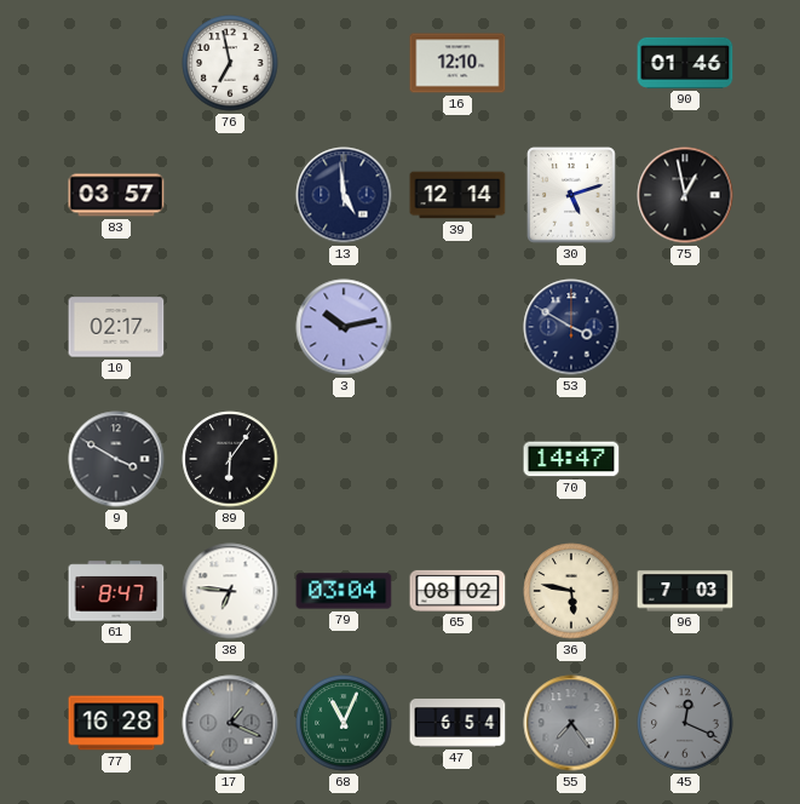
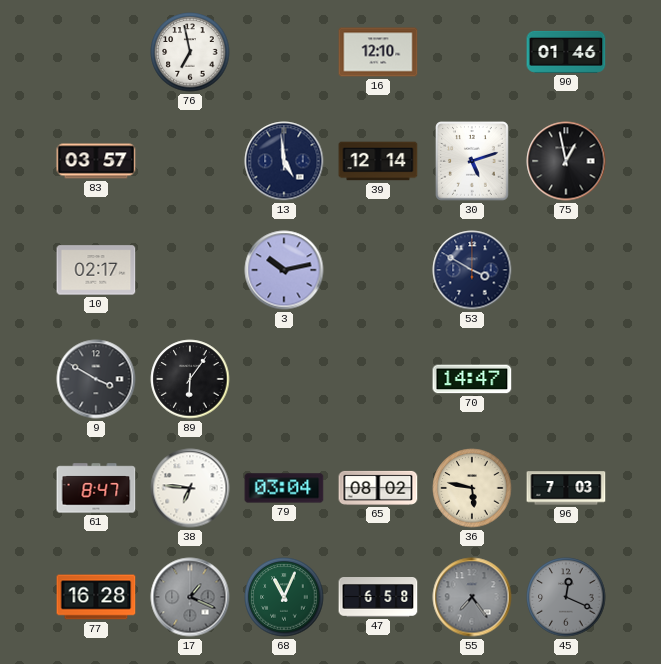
47: 6:54 -> 6:58
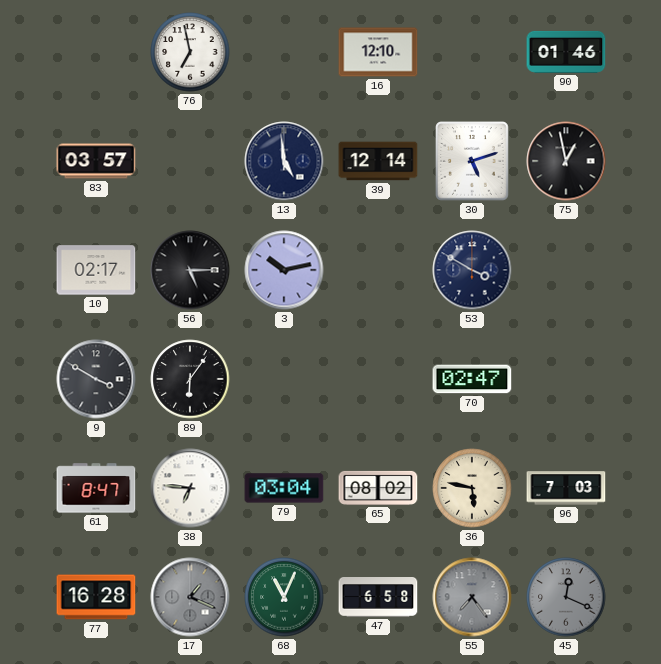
56: none -> 5:15
70: 14:47 -> 02:47
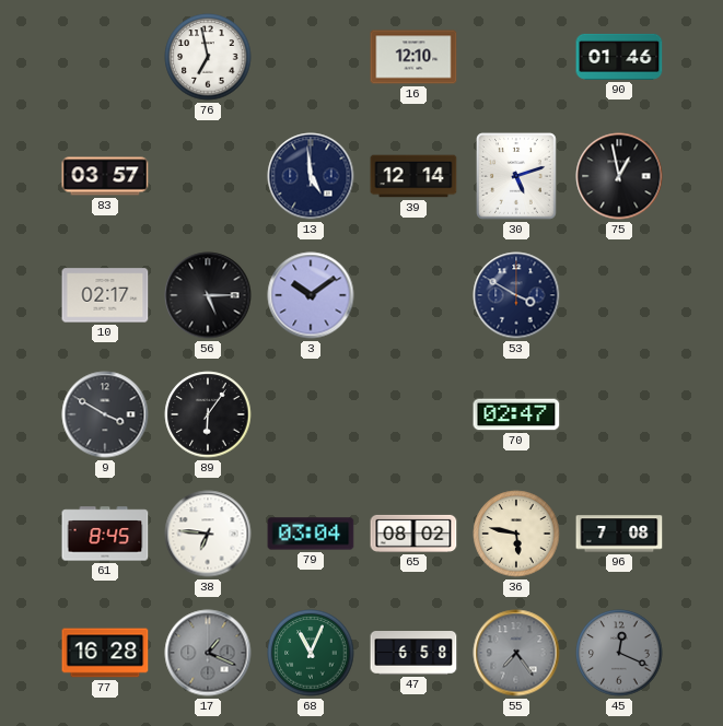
3: 10:13 -> 10:09
61: 8:47 -> 8:45
96: 7:03 -> 7:08
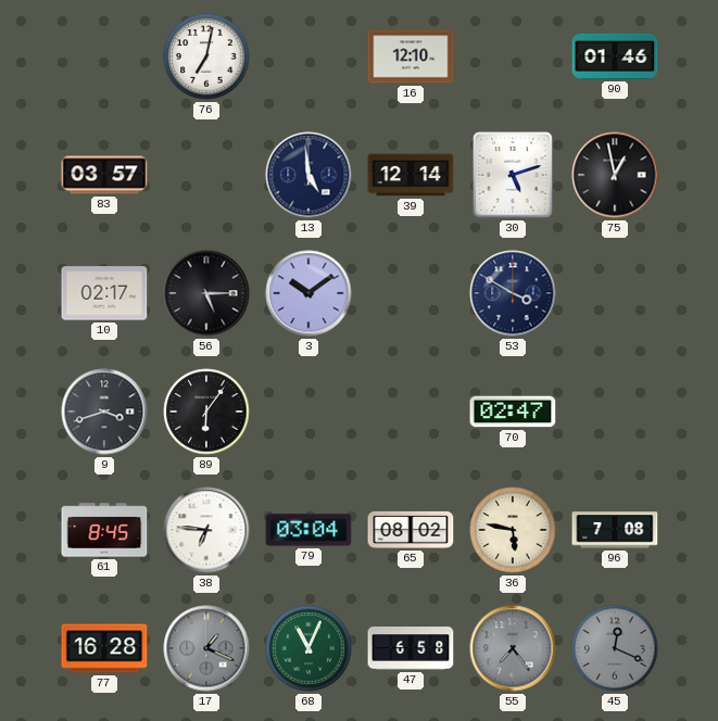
76: 6:58 -> 7:02
9: 3:50 -> 3:42
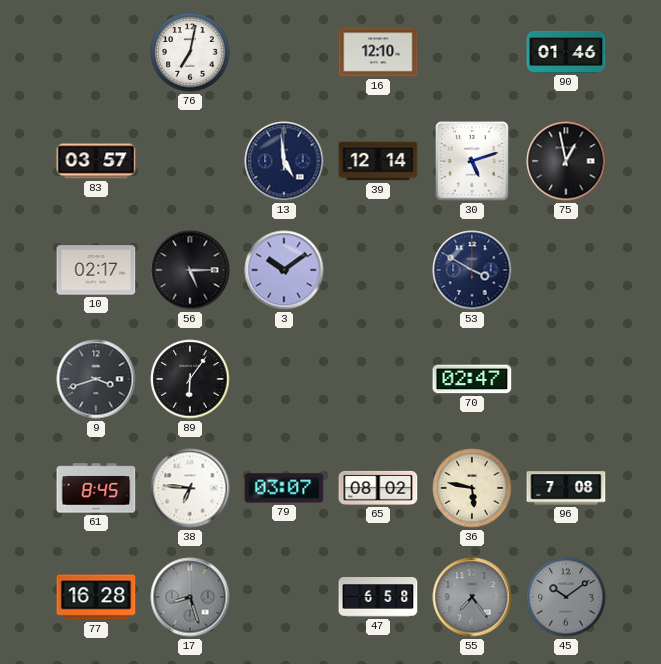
79: 03:04 -> 03:07
17: 1:19 -> 8:27
68: 11:04 -> none
45: 12:19 -> 10:09
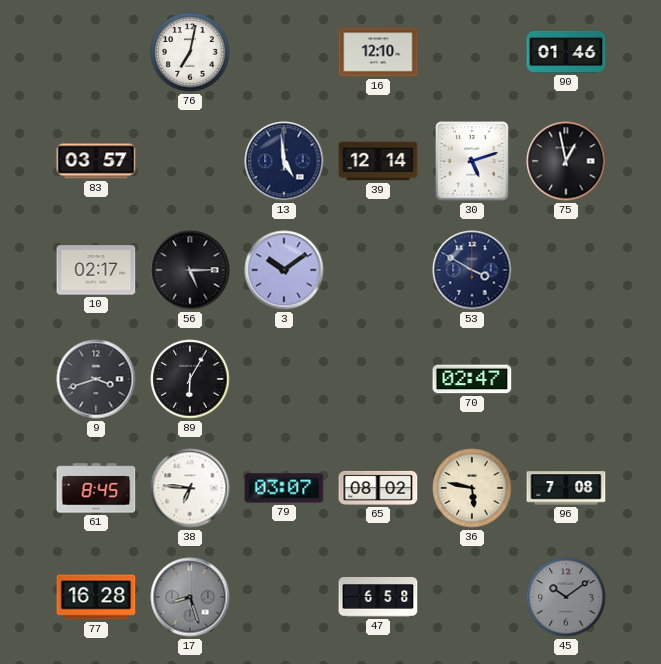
89: 6:06 -> 6:05
55: 7:24 -> none
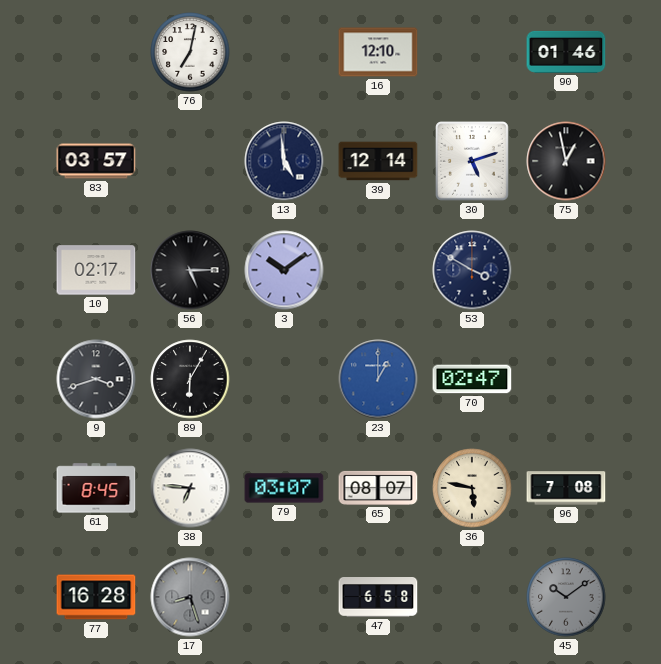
23: none -> 1:00
65: 08:02 -> 08:07
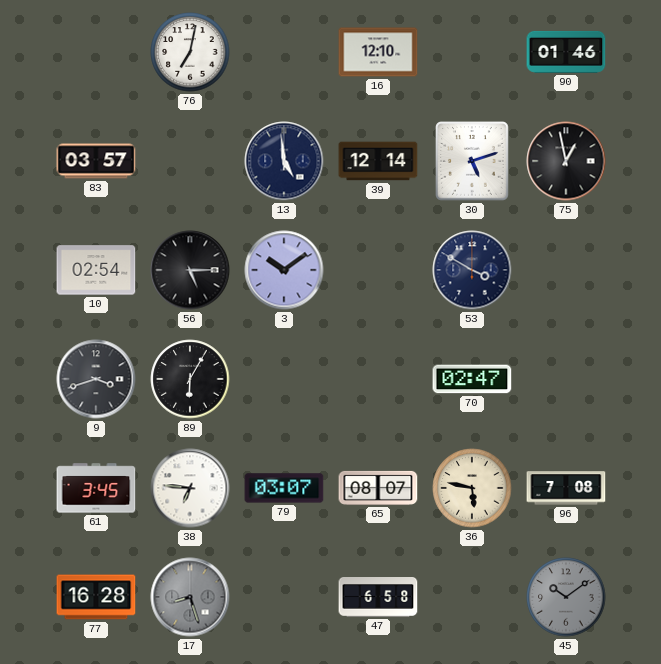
10: 02:17 -> 02:54
23: 1:00 -> none
61: 8:45 -> 3:45
